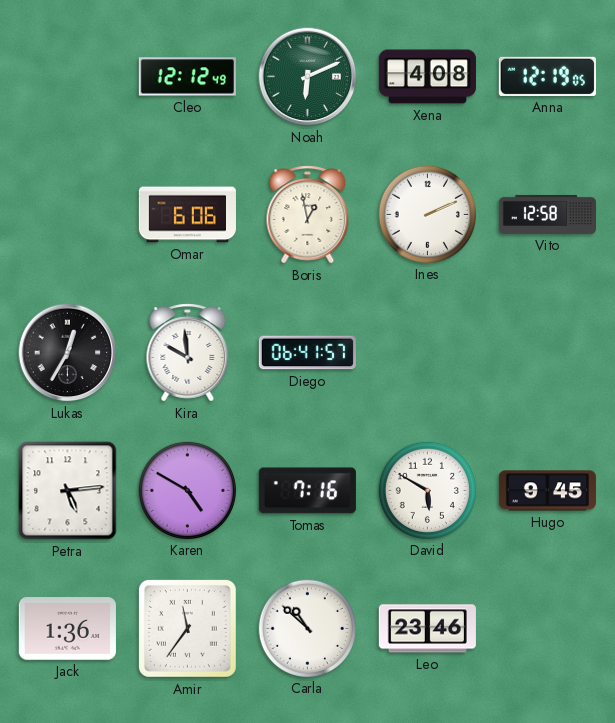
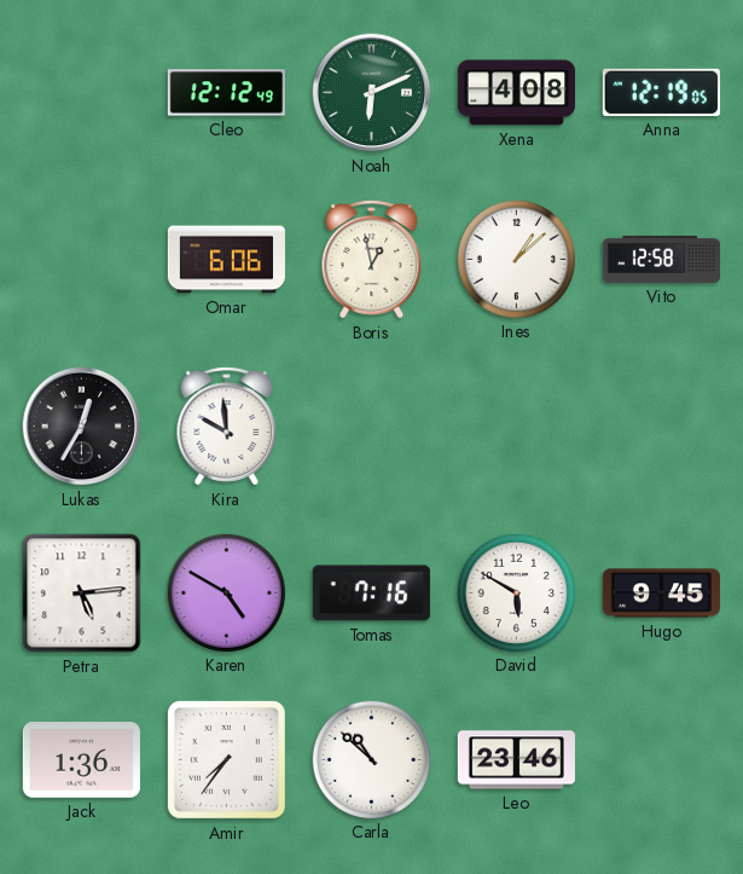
Ines: 2:11 -> 1:08
Diego: 06:41 -> none
Amir: 11:36 -> 7:36
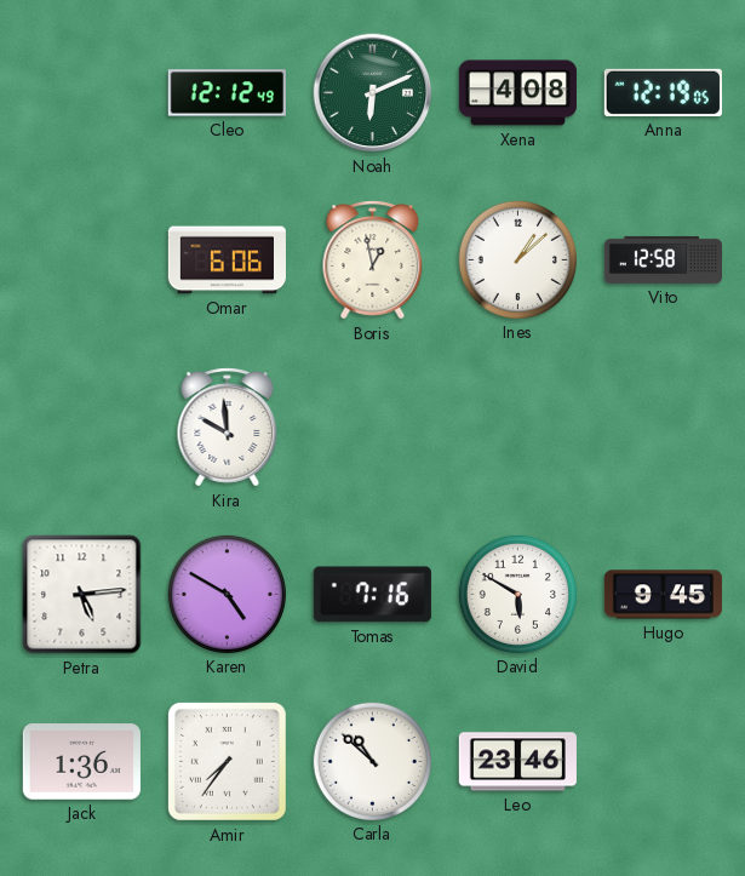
Lukas: 12:35 -> none
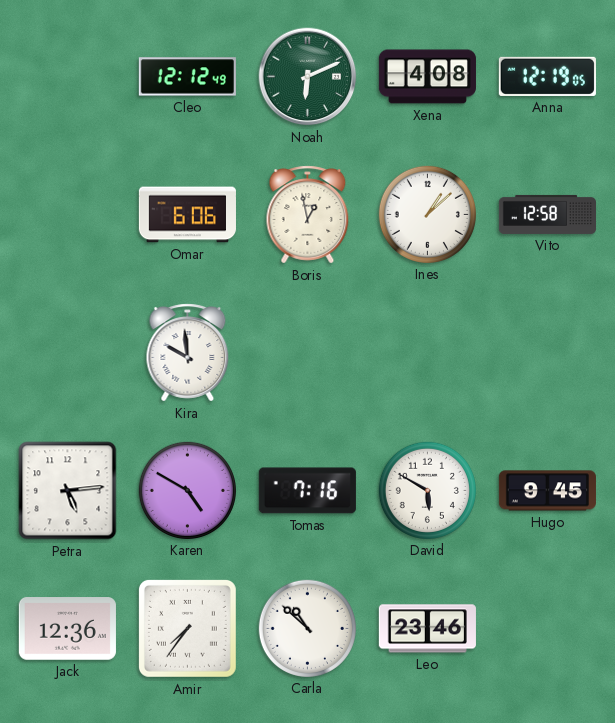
Jack: 1:36 -> 12:36
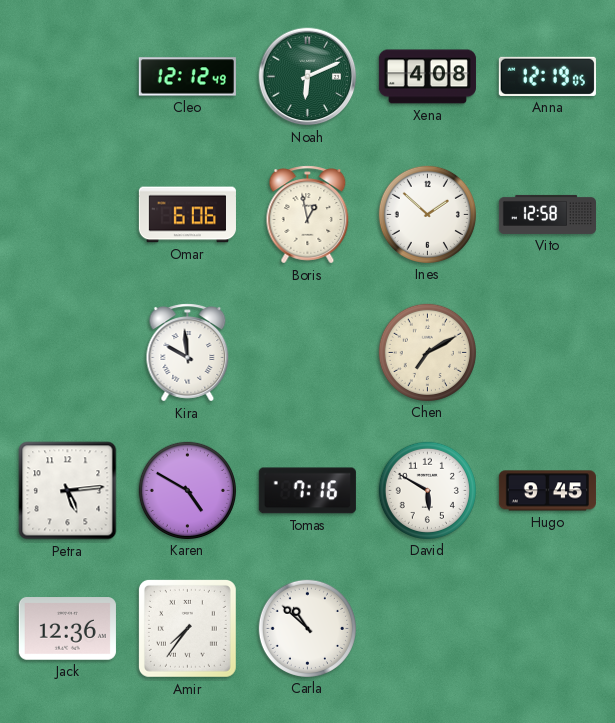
Ines: 1:08 -> 1:52
Chen: none -> 7:10
Leo: 23:46 -> none
